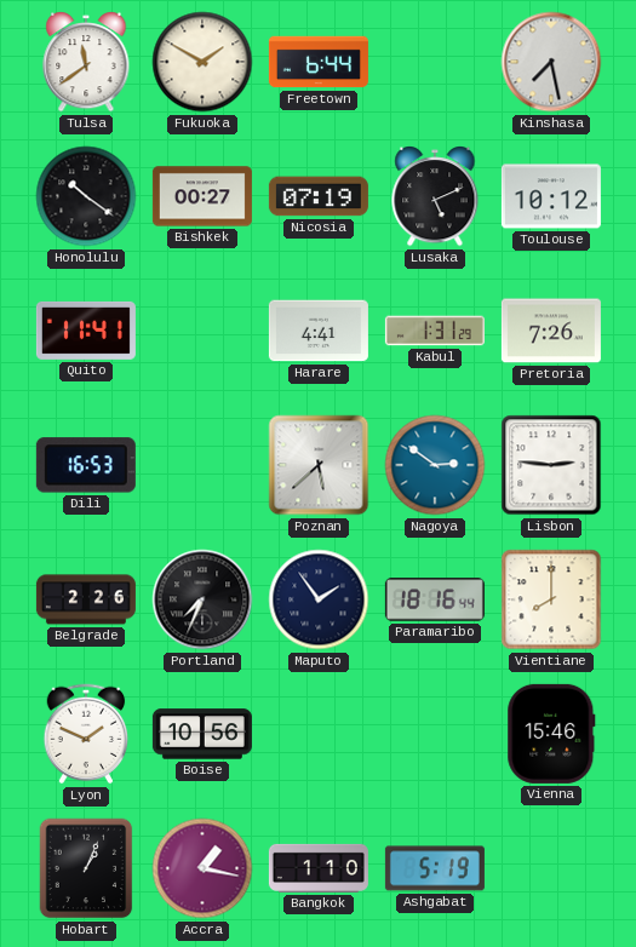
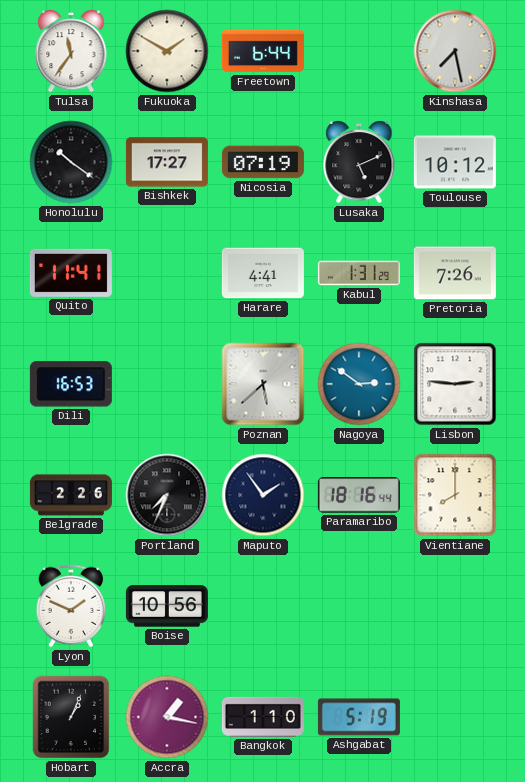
Tulsa: 11:39 -> 11:36
Bishkek: 00:27 -> 17:27
Vienna: 15:46 -> none
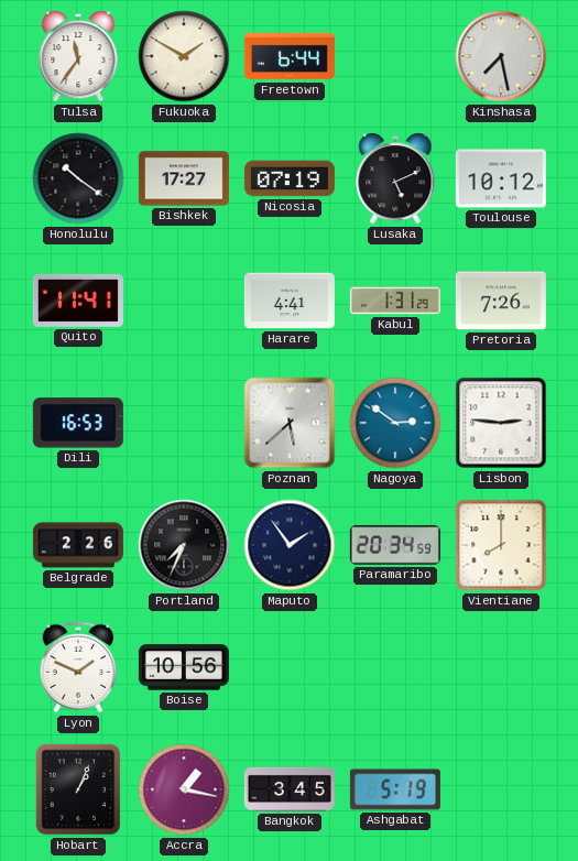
Paramaribo: 18:16 -> 20:34
Bangkok: 1:10 -> 3:45
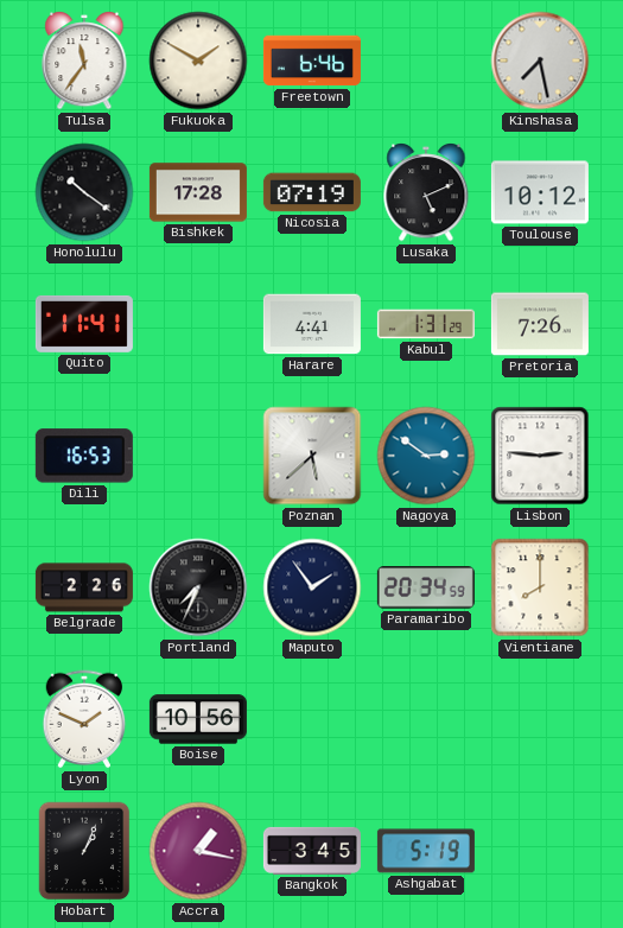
Freetown: 6:44 -> 6:46
Bishkek: 17:27 -> 17:28
